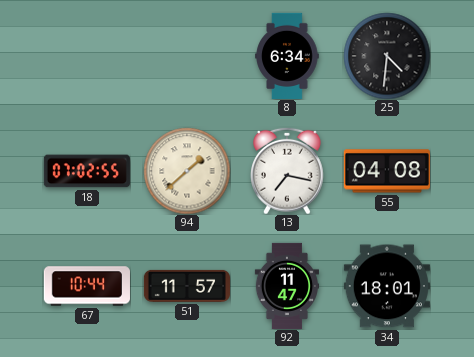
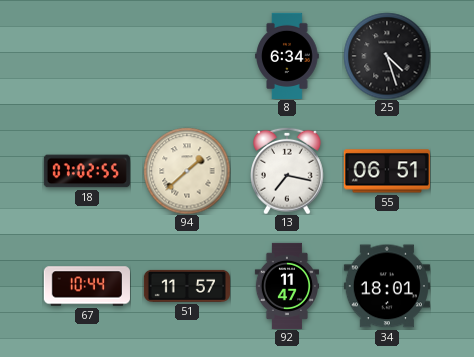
25: 4:31 -> 4:27
55: 04:08 -> 06:51
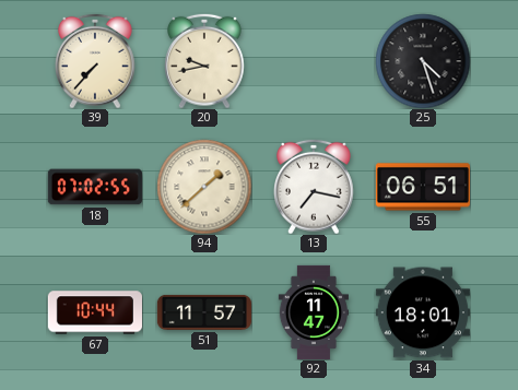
39: none -> 7:37
20: none -> 9:43
8: 6:34 -> none
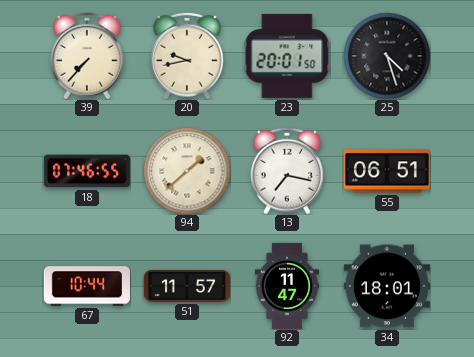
23: none -> 20:01
18: 07:02 -> 07:46
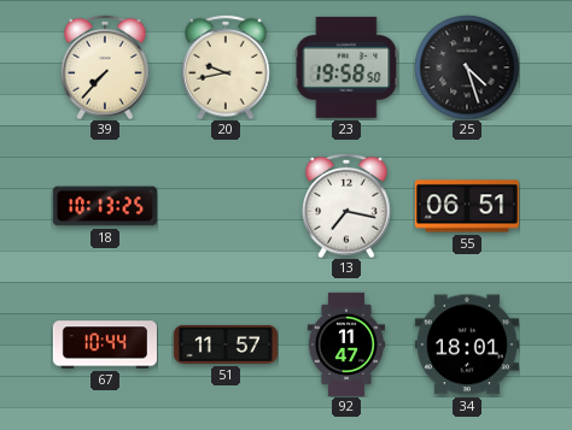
23: 20:01 -> 19:58
18: 07:46 -> 10:13
94: 1:38 -> none
